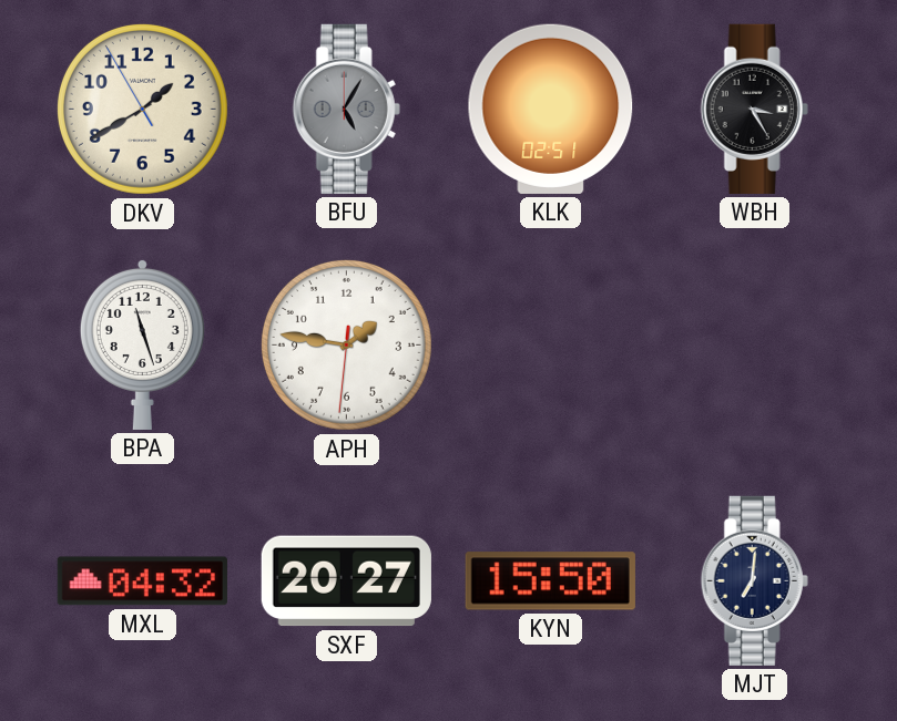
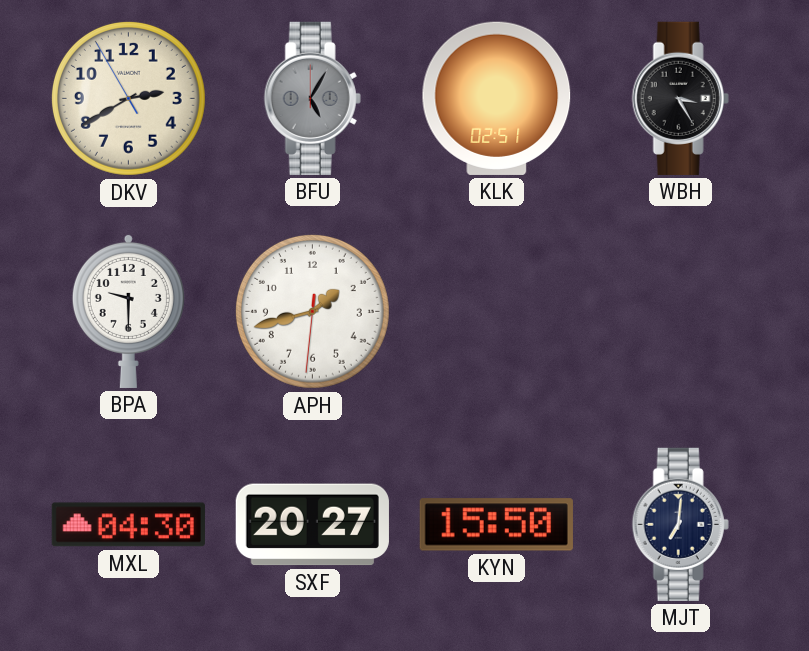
DKV: 1:39 -> 2:39
BPA: 11:27 -> 9:30
APH: 1:46 -> 1:42
MXL: 04:32 -> 04:30
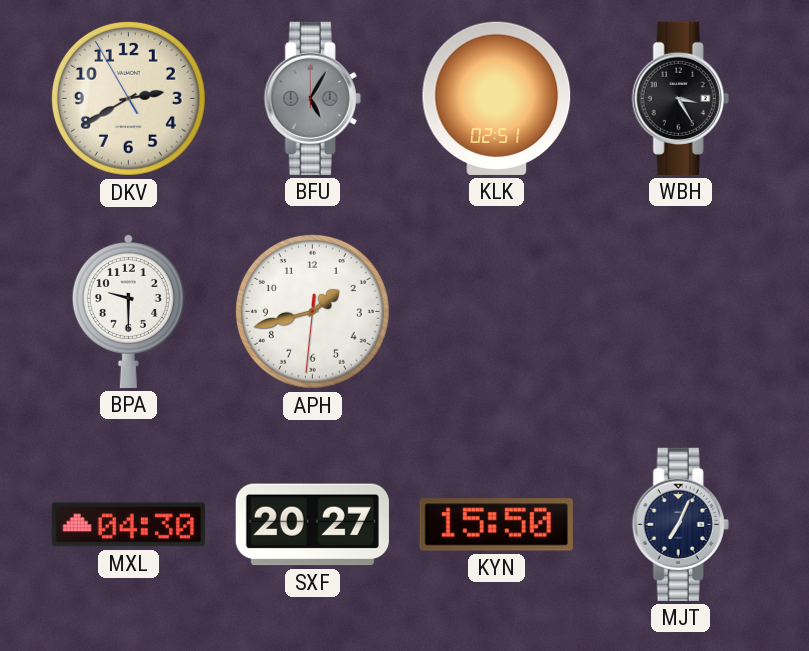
MJT: 7:01 -> 7:04
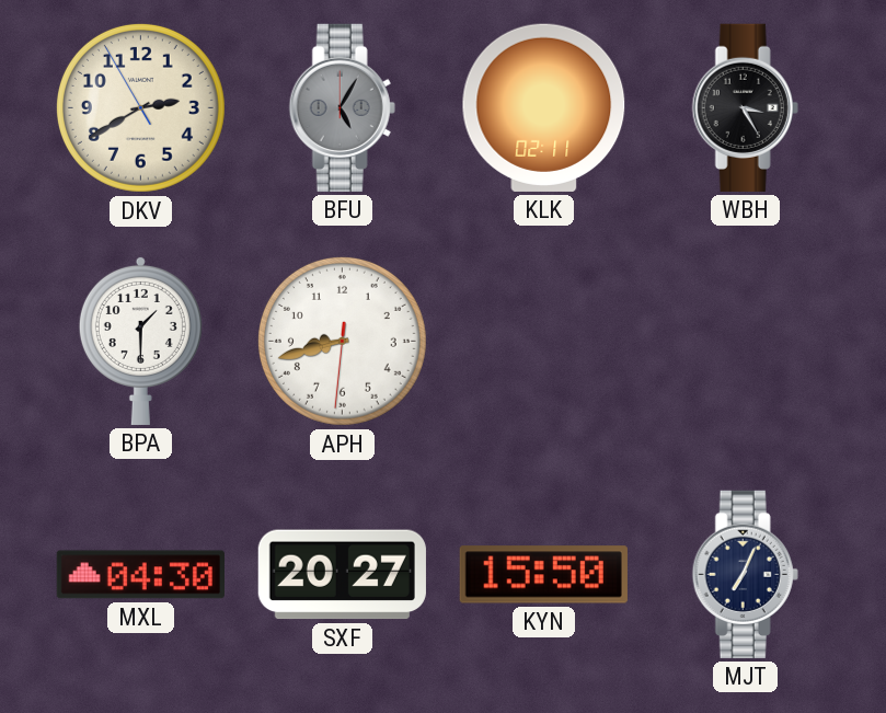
KLK: 02:51 -> 02:11
BPA: 9:30 -> 1:30
APH: 1:42 -> 8:42
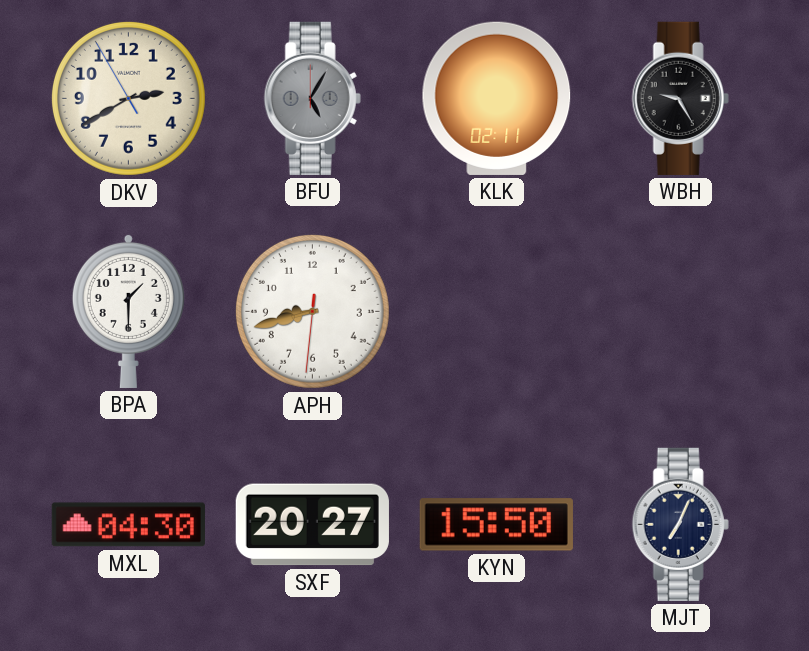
WBH: 3:25 -> 9:25
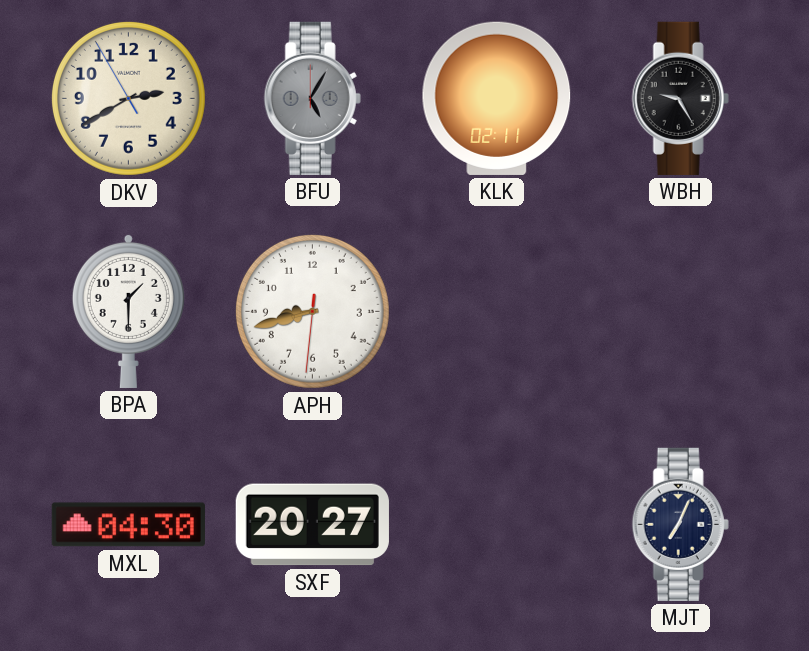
KYN: 15:50 -> none
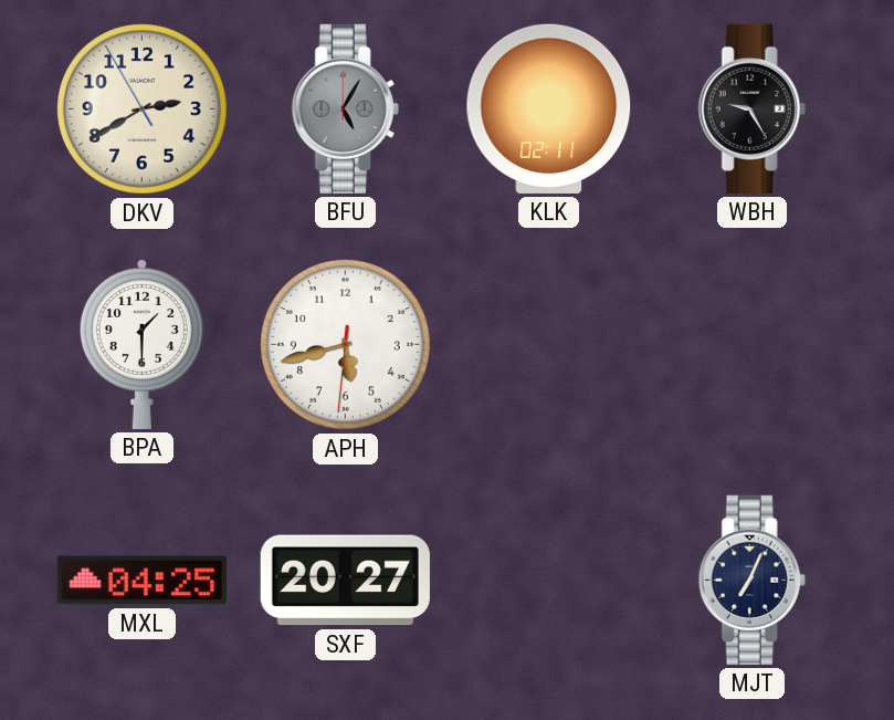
APH: 8:42 -> 5:42
MXL: 04:30 -> 04:25
